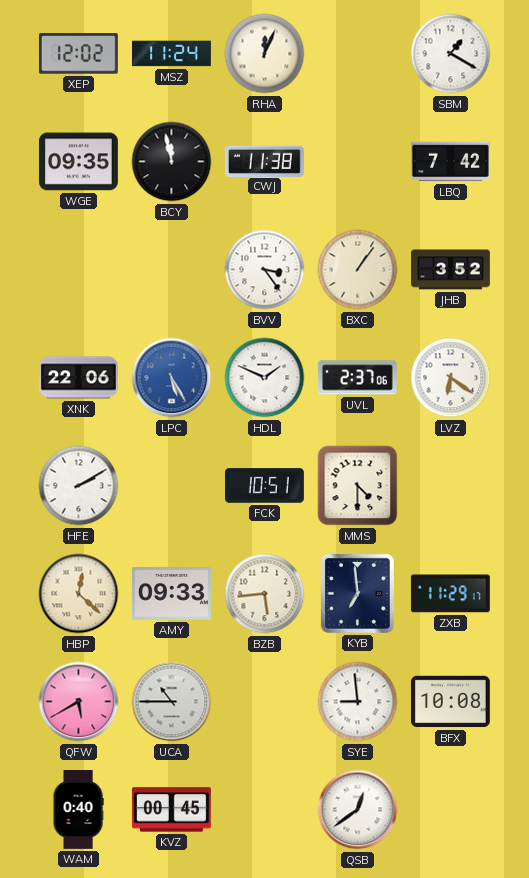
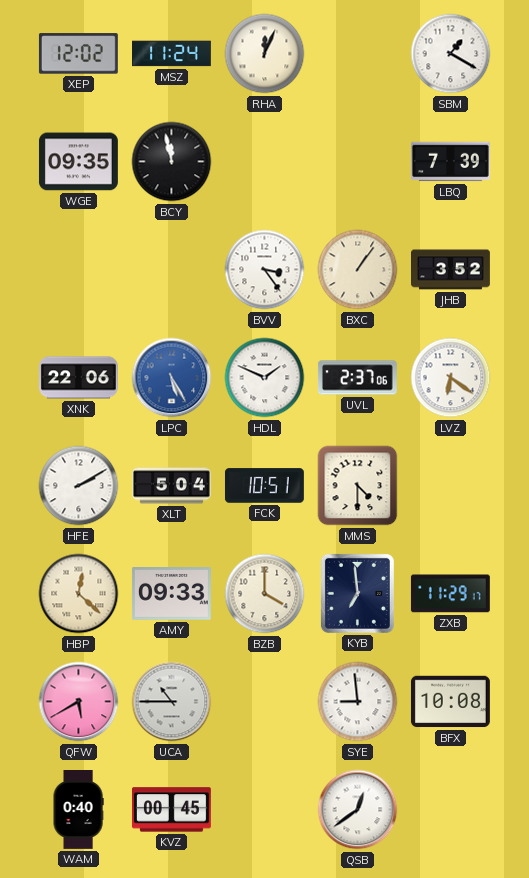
CWJ: 11:38 -> none
LBQ: 7:42 -> 7:39
XLT: none -> 5:04
BZB: 5:44 -> 4:00
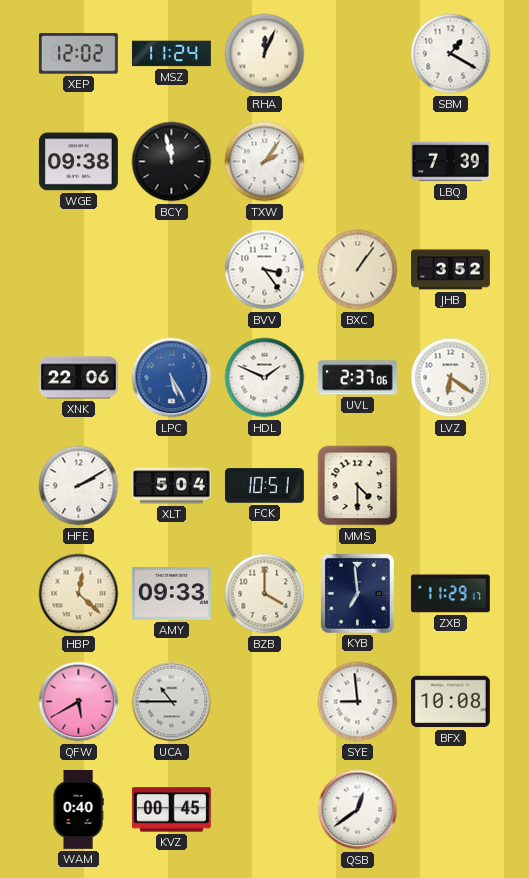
WGE: 09:35 -> 09:38
TXW: none -> 2:06
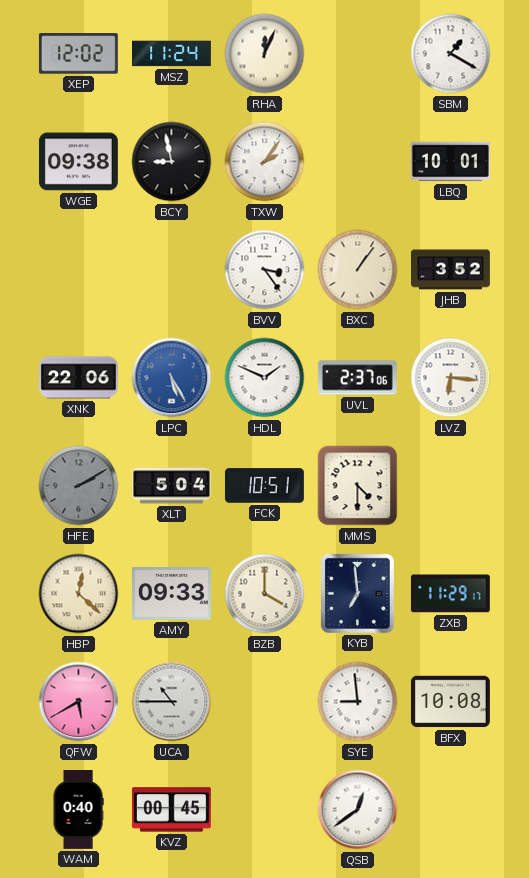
BCY: 11:58 -> 8:58
LBQ: 7:39 -> 10:01
LVZ: 6:21 -> 6:16
HFE dial: white -> grey
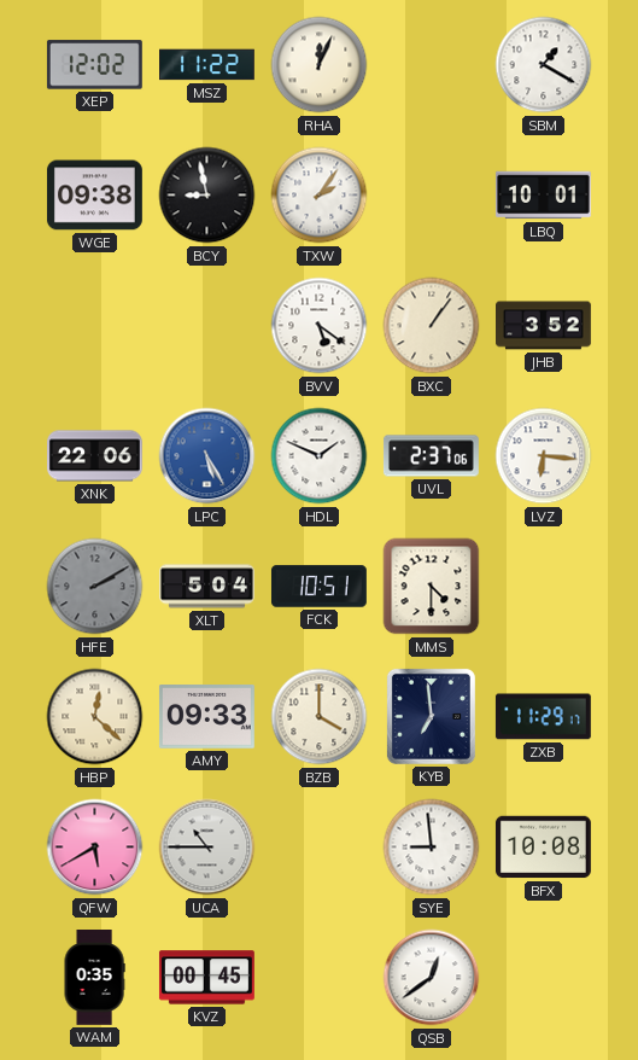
MSZ: 11:24 -> 11:22
BVV: 3:24 -> 5:21
WAM: 0:40 -> 0:35
